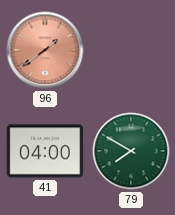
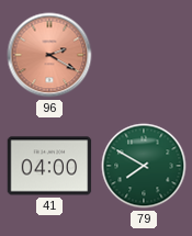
96: 1:39 -> 2:20
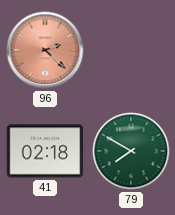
96: 2:20 -> 2:22
41: 04:00 -> 02:18
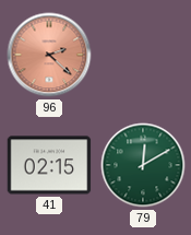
41: 02:18 -> 02:15
79: 7:50 -> 12:10
